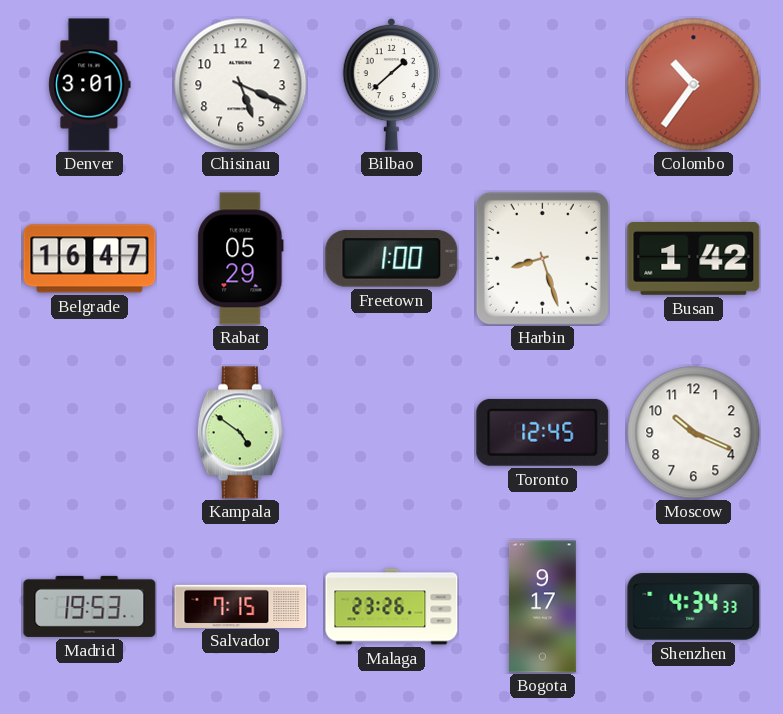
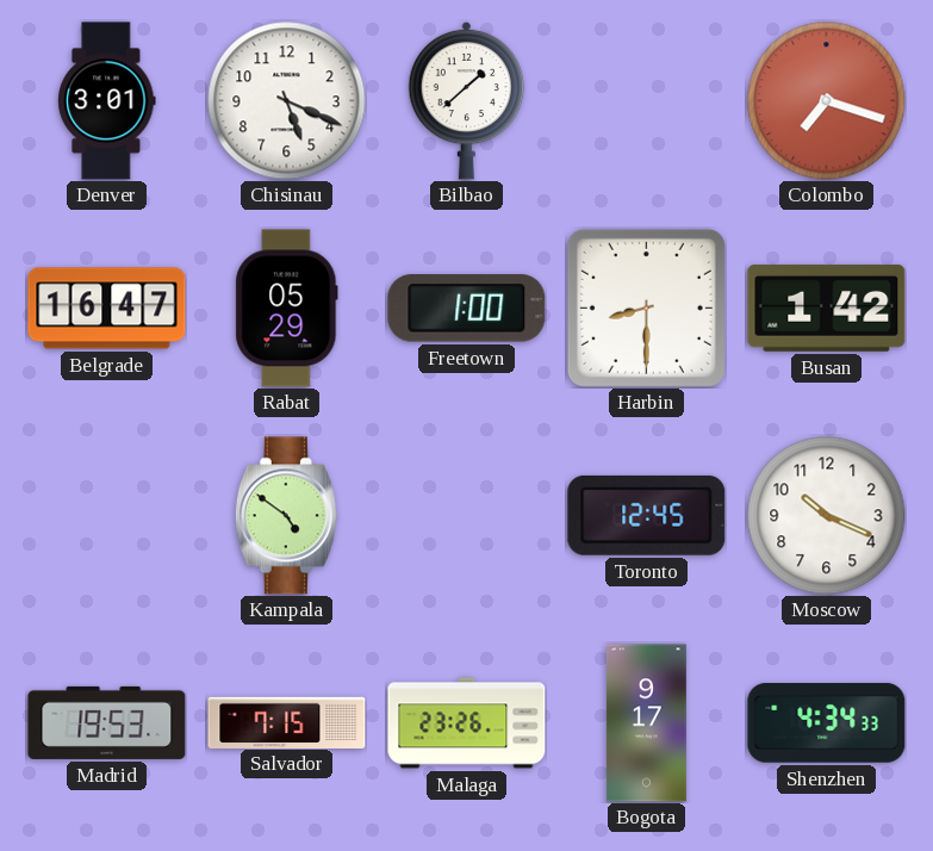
Colombo: 10:36 -> 7:18
Harbin: 8:27 -> 8:30
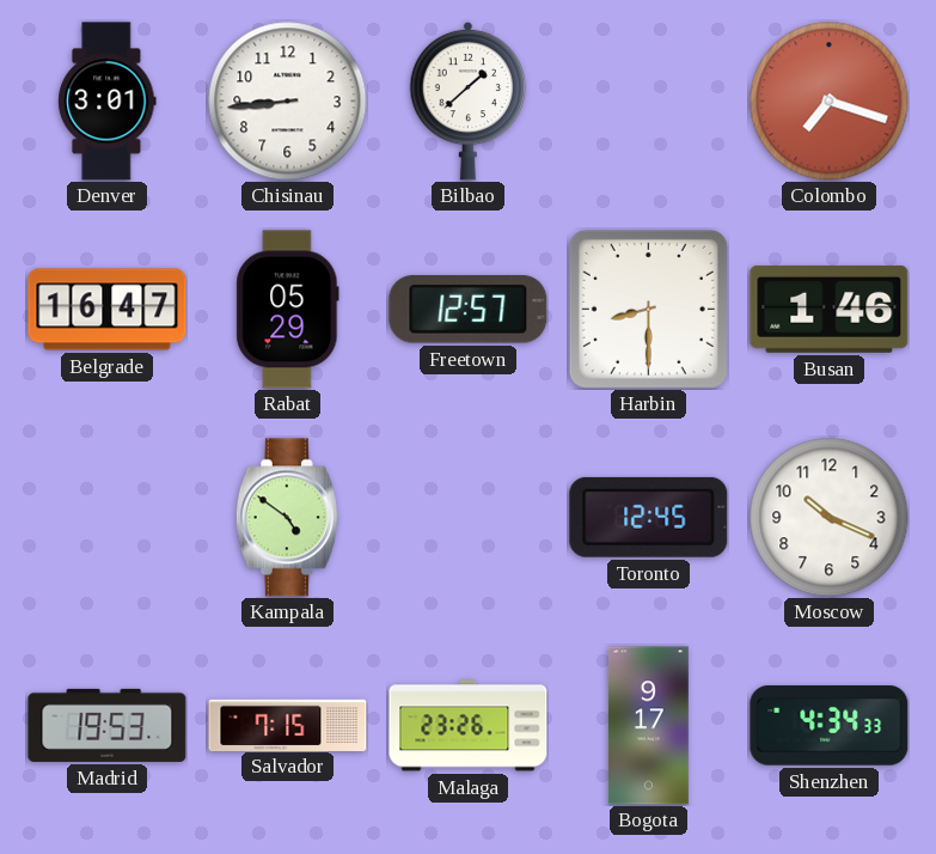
Chisinau: 5:19 -> 8:44
Freetown: 1:00 -> 12:57
Busan: 1:42 -> 1:46
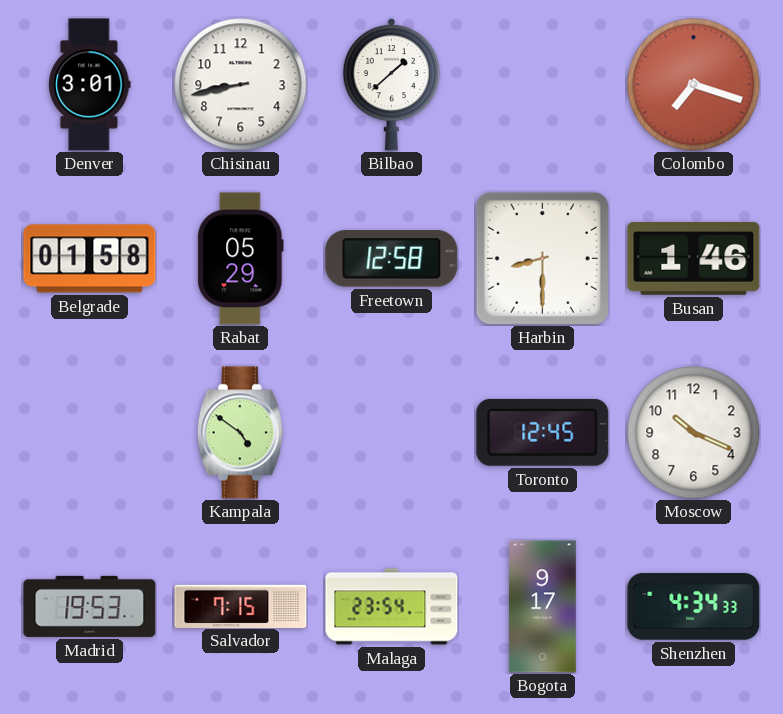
Chisinau: 8:44 -> 8:43
Belgrade: 16:47 -> 01:58
Freetown: 12:57 -> 12:58
Malaga: 23:26 -> 23:54
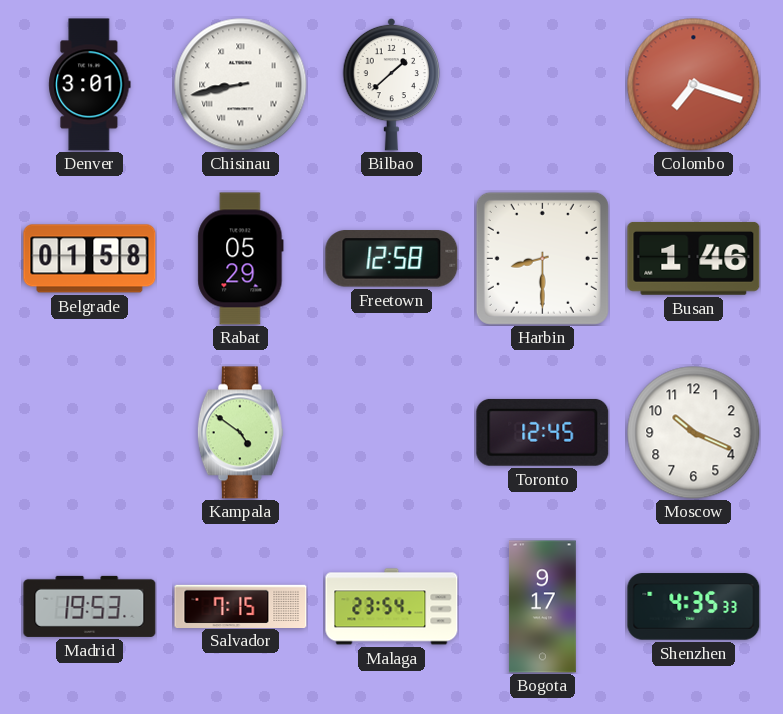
Chisinau numerals: Arabic -> Roman
Shenzhen: 4:34 -> 4:35
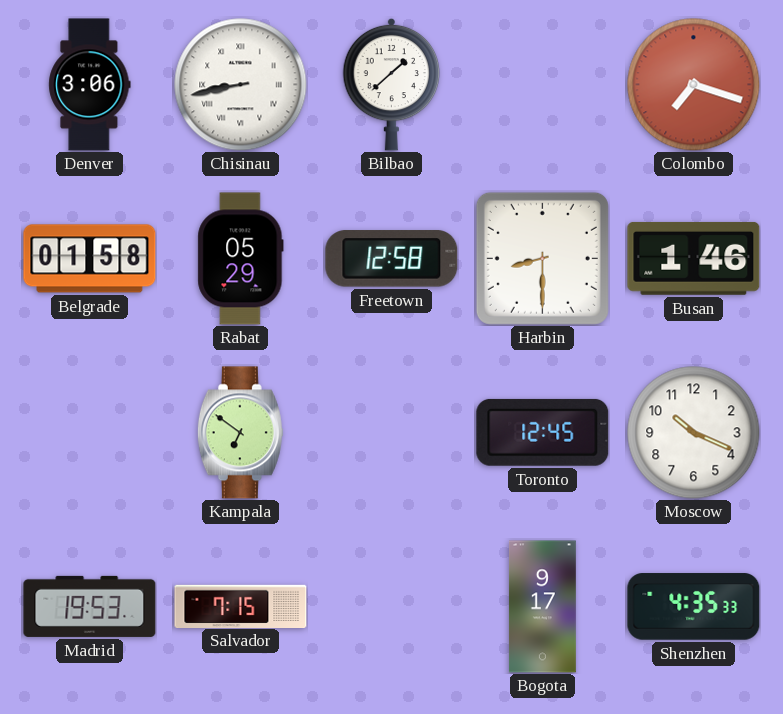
Denver: 3:01 -> 3:06
Kampala: 4:51 -> 6:51
Malaga: 23:54 -> none
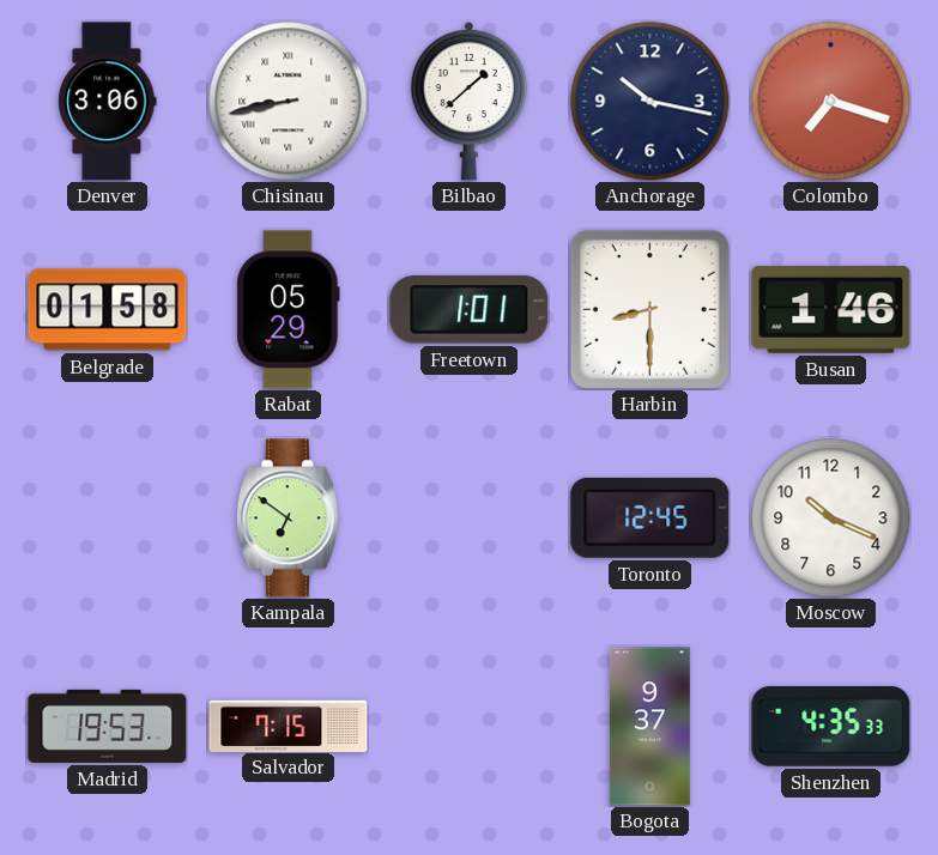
Anchorage: none -> 10:17
Freetown: 12:58 -> 1:01
Bogota: 9:17 -> 9:37
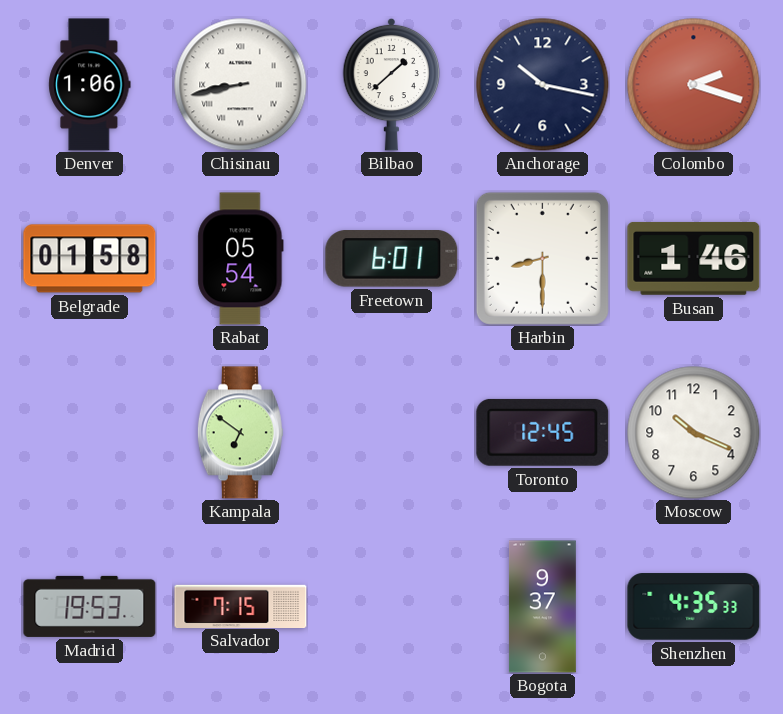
Denver: 3:06 -> 1:06
Colombo: 7:18 -> 2:18
Rabat: 05:29 -> 05:54
Freetown: 1:01 -> 6:01
